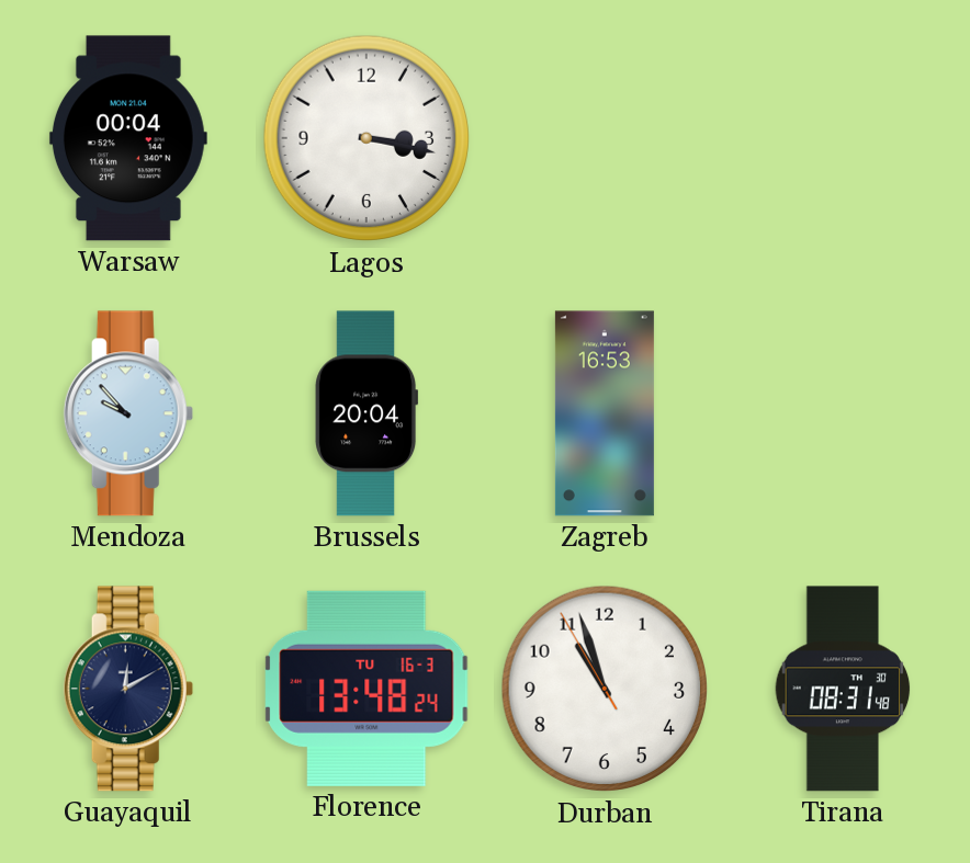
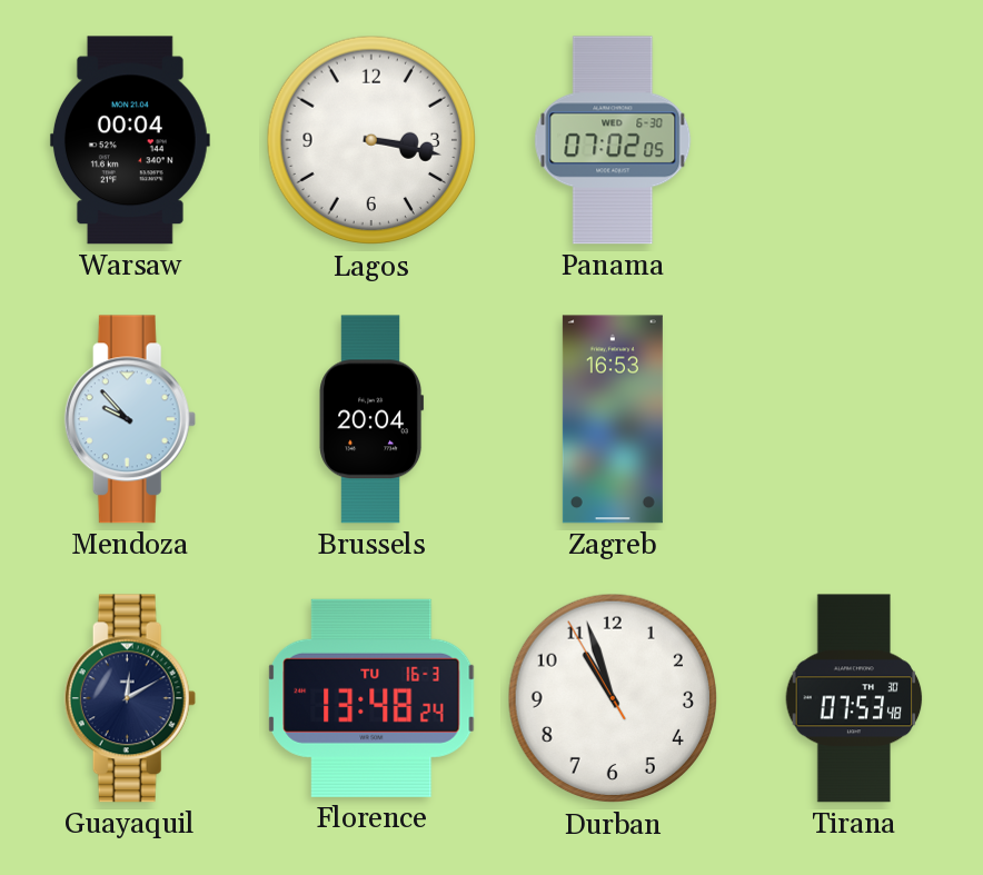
Panama: none -> 07:02
Tirana: 08:31 -> 07:53
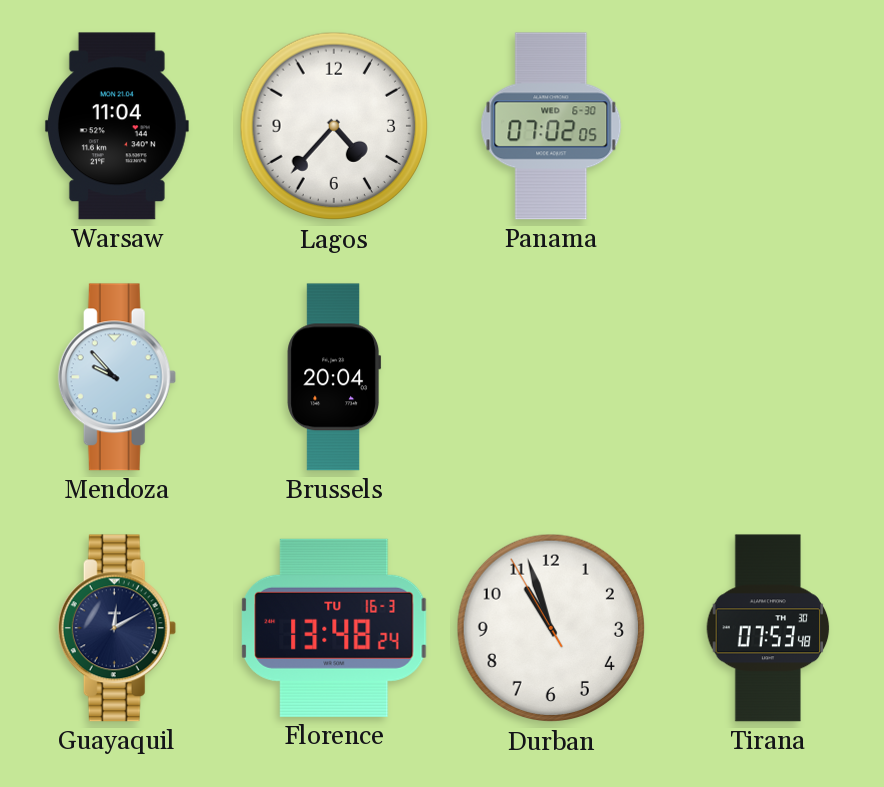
Warsaw: 00:04 -> 11:04
Lagos: 3:17 -> 4:37
Zagreb: 16:53 -> none
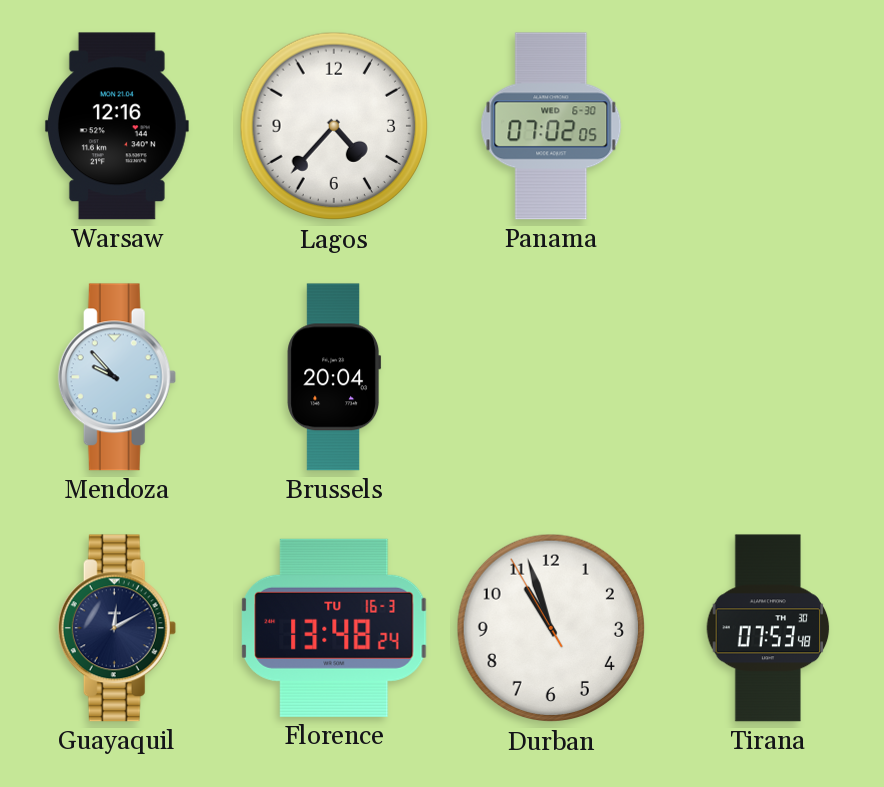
Warsaw: 11:04 -> 12:16
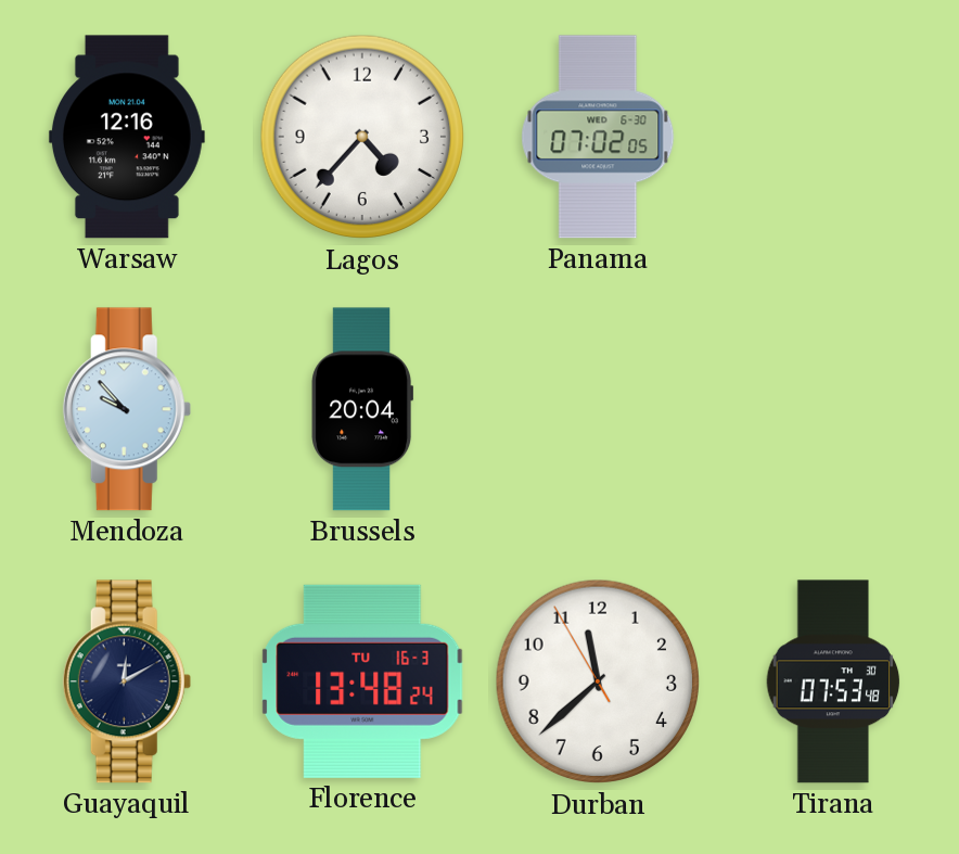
Durban: 10:56 -> 11:37
